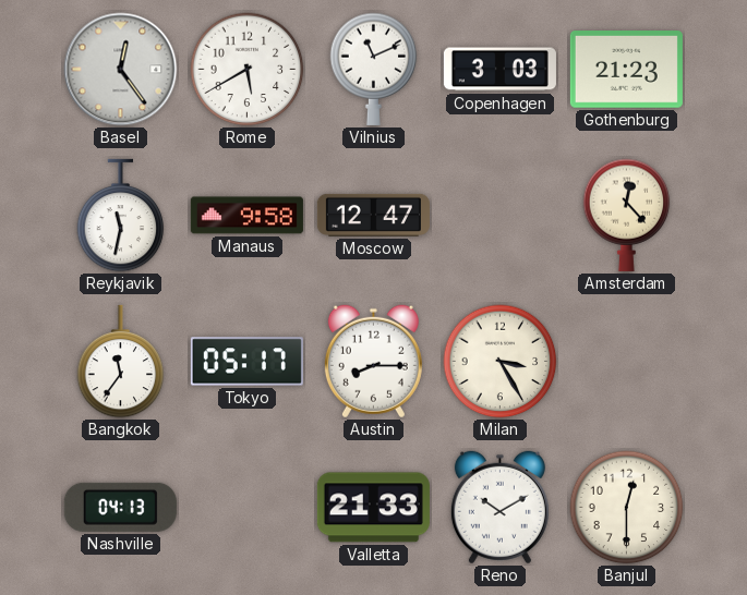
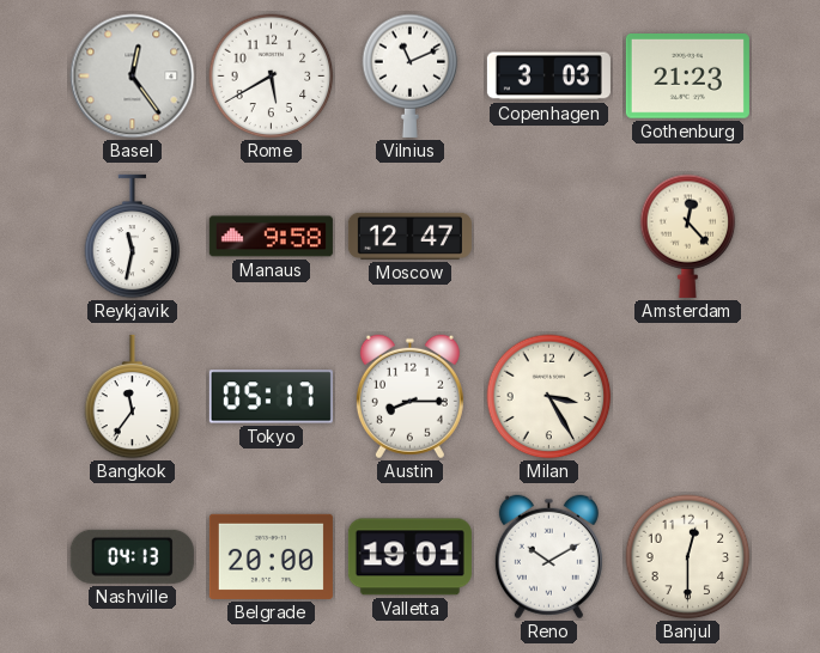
Belgrade: none -> 20:00
Valletta: 21:33 -> 19:01
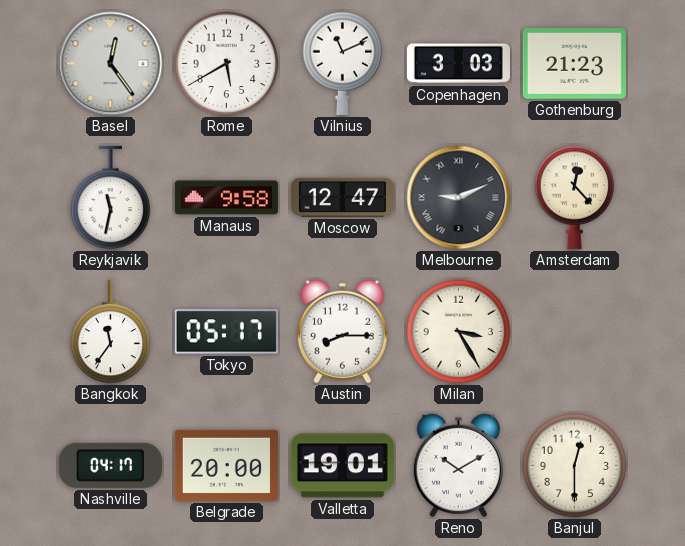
Melbourne: none -> 9:11
Nashville: 04:13 -> 04:17
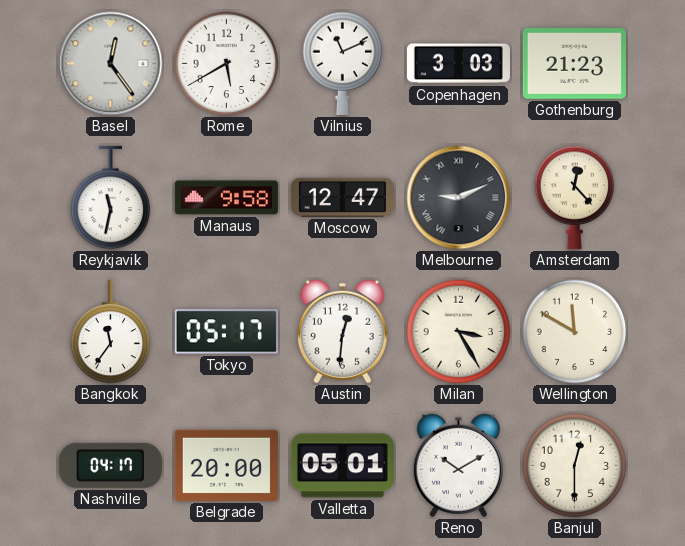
Austin: 8:15 -> 12:31
Wellington: none -> 11:50
Valletta: 19:01 -> 05:01
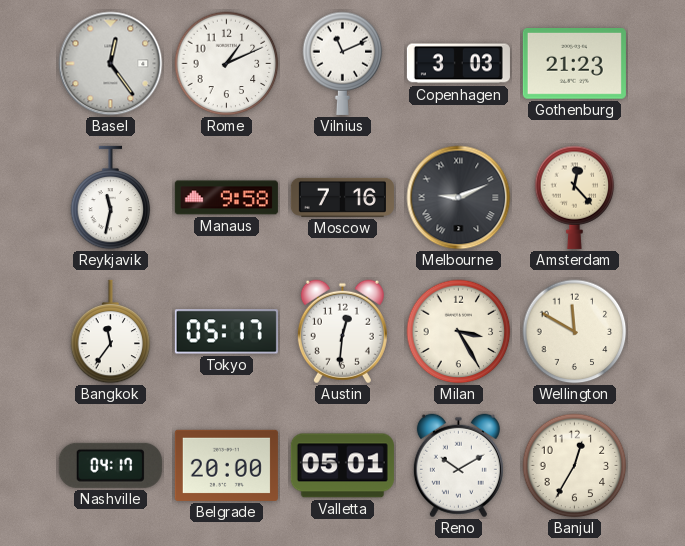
Rome: 5:40 -> 1:11
Moscow: 12:47 -> 7:16
Banjul: 12:30 -> 12:35
